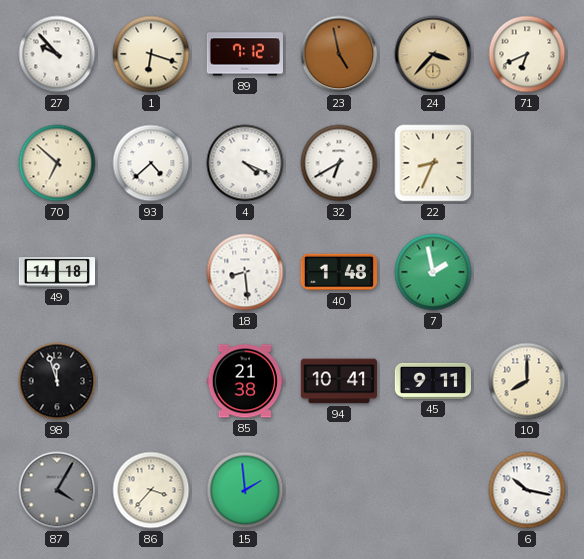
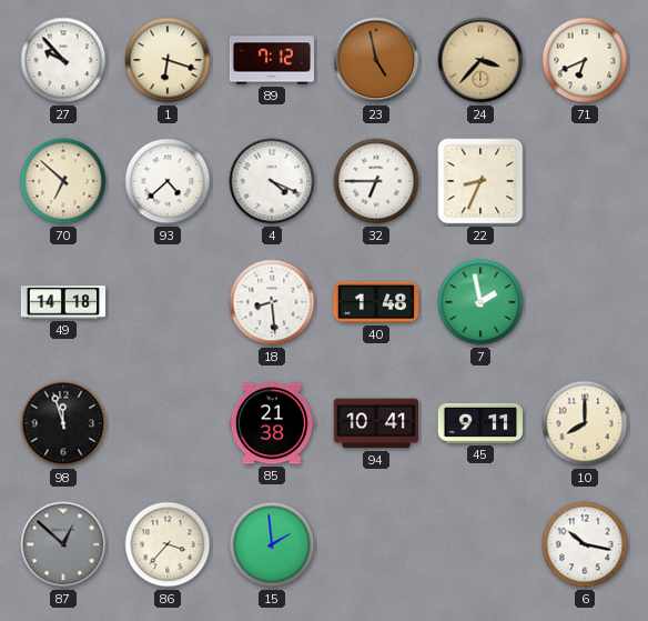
32: 6:40 -> 6:45
87: 4:05 -> 12:52
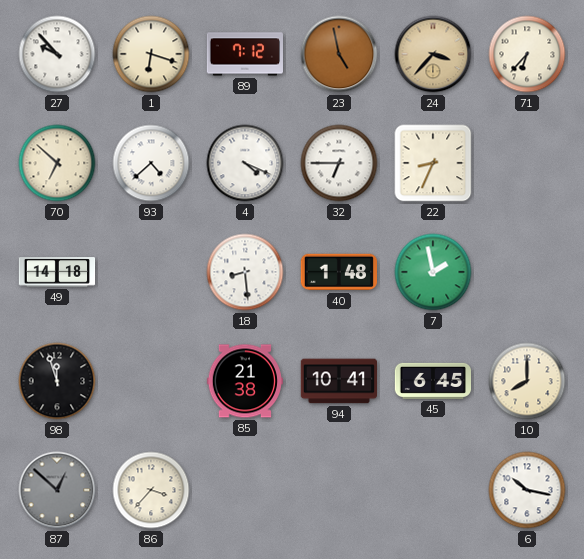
71: 6:41 -> 6:37
45: 9:11 -> 6:45
15: 1:59 -> none
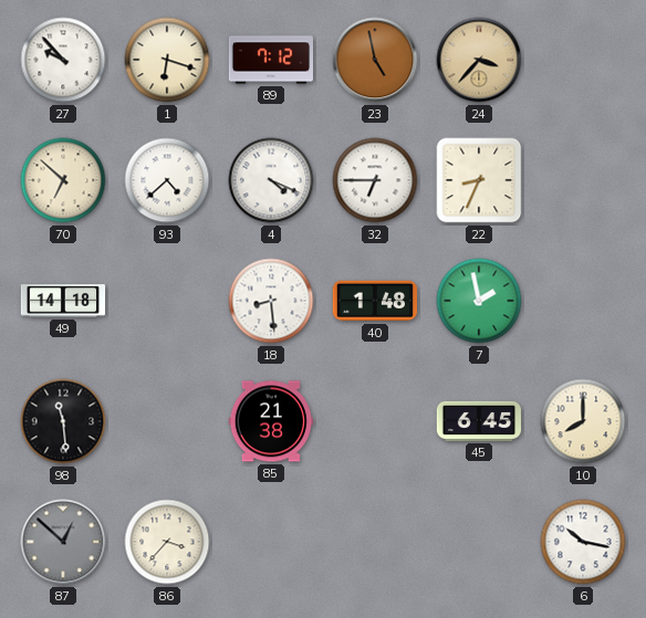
71: 6:37 -> none
98: 11:57 -> 11:29
94: 10:41 -> none
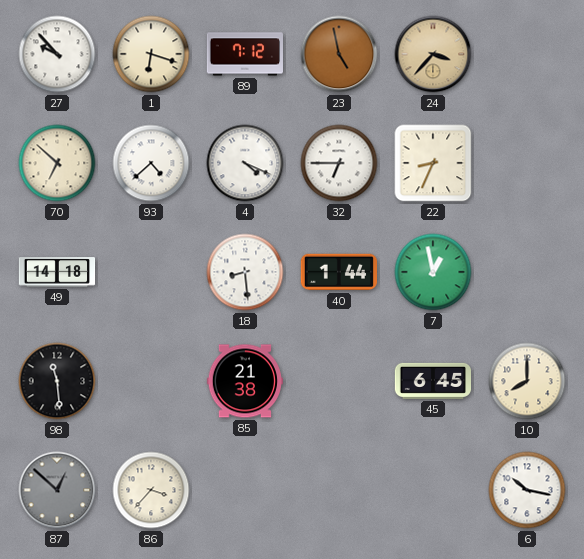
40: 1:48 -> 1:44
7: 1:58 -> 12:58
